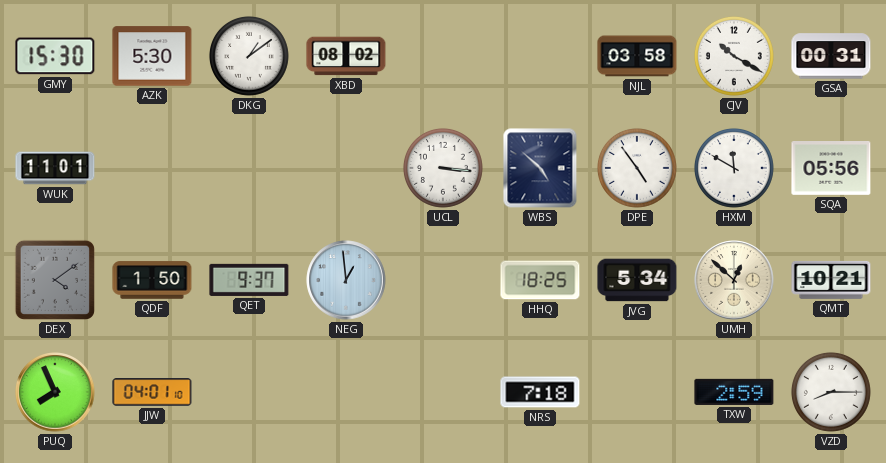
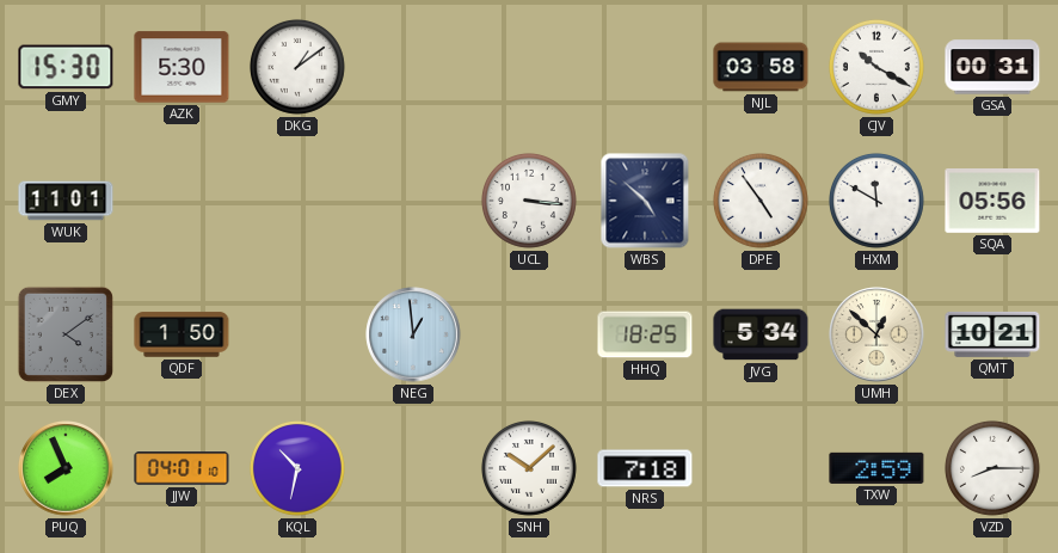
XBD: 08:02 -> none
QET: 9:37 -> none
KQL: none -> 10:32
SNH: none -> 10:08
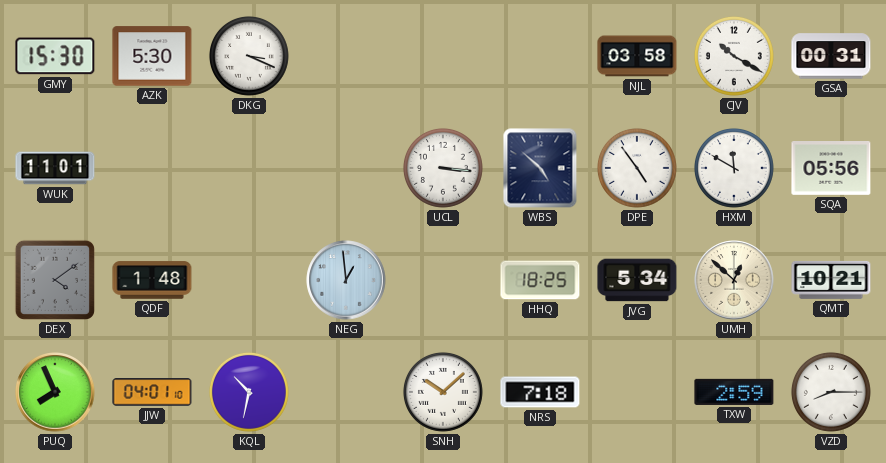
DKG: 1:09 -> 3:19
QDF: 1:50 -> 1:48
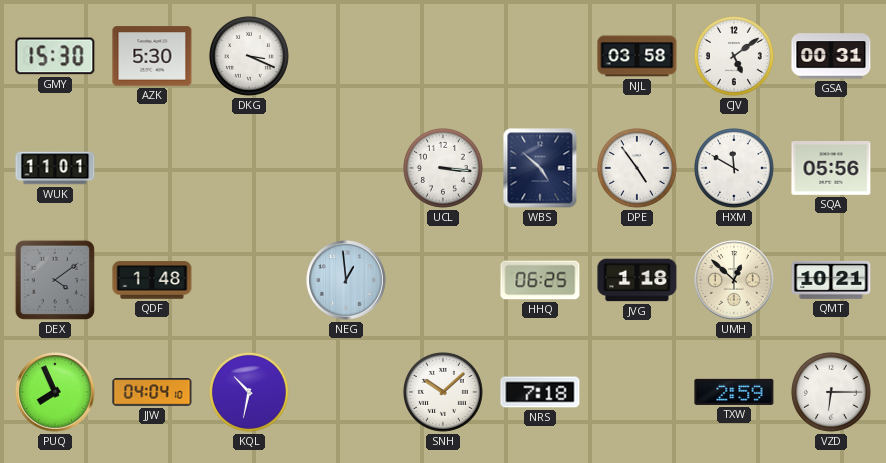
CJV: 10:20 -> 5:09
HHQ: 18:25 -> 06:25
JVG: 5:34 -> 1:18
JJW: 04:01 -> 04:04
VZD: 8:15 -> 6:15
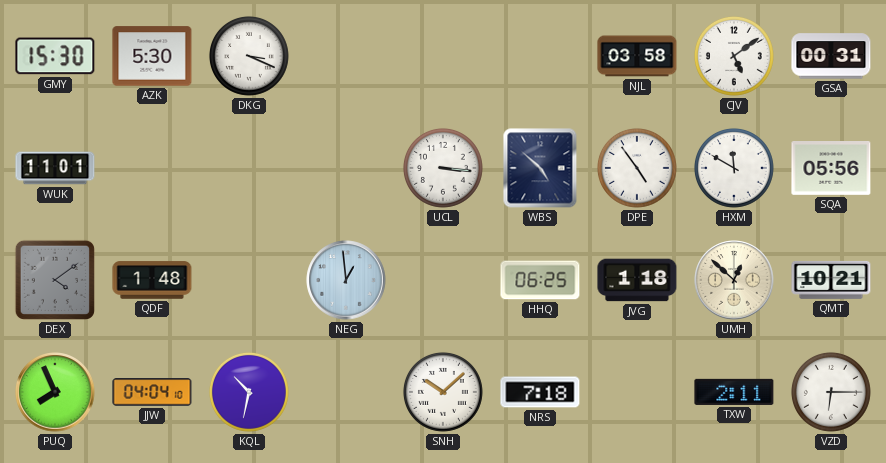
TXW: 2:59 -> 2:11
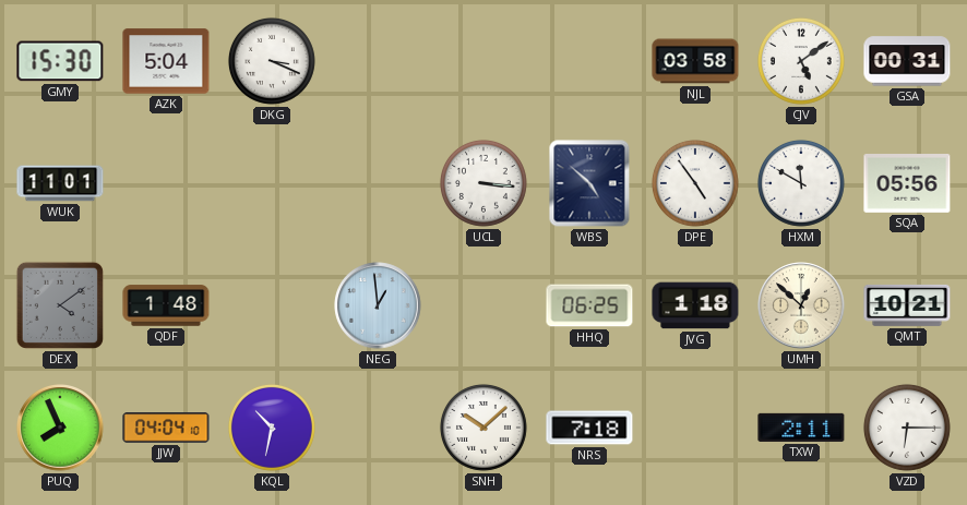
AZK: 5:30 -> 5:04
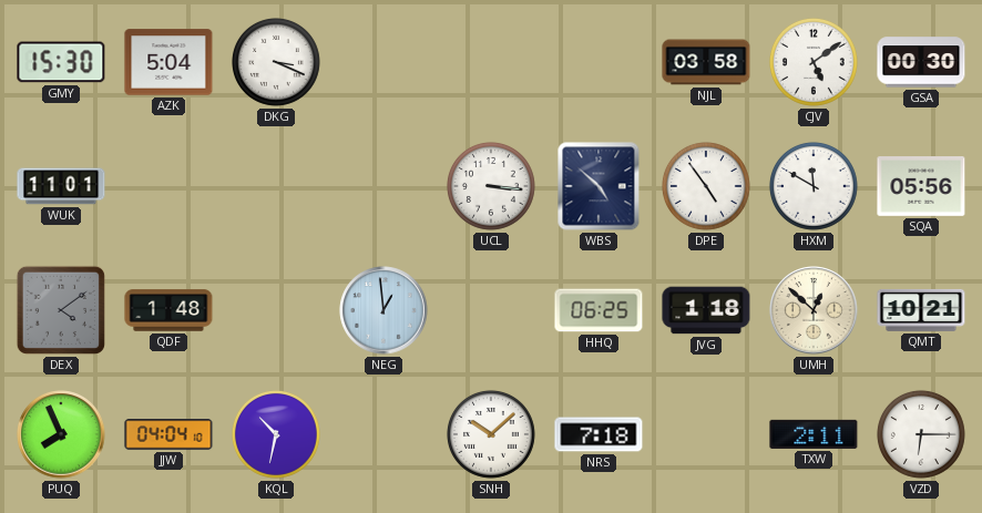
GSA: 00:31 -> 00:30
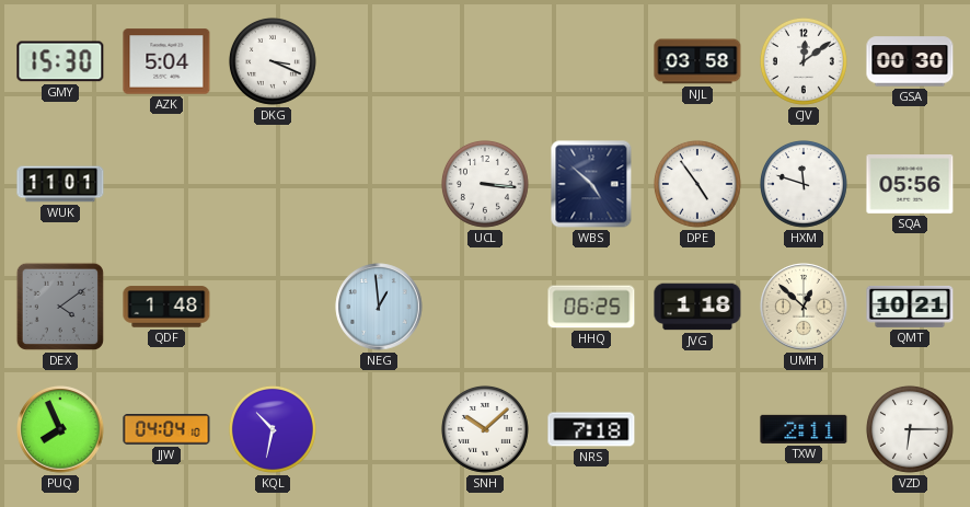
CJV: 5:09 -> 12:09
HXM: 11:50 -> 11:48
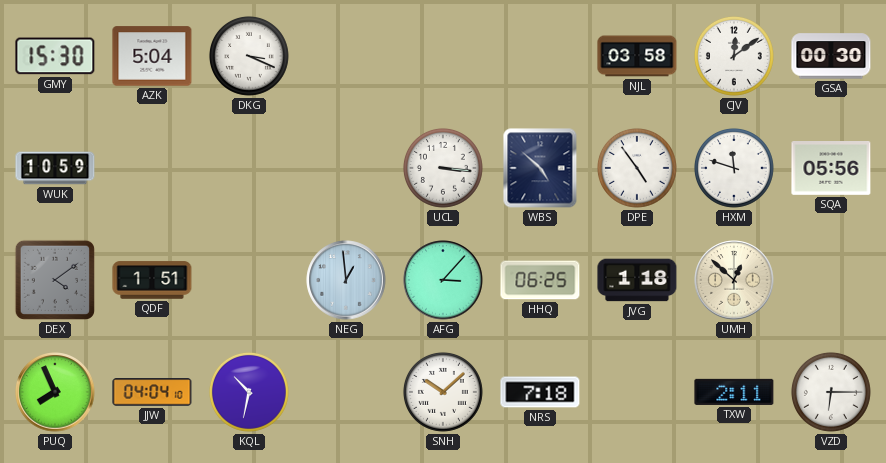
WUK: 11:01 -> 10:59
QDF: 1:48 -> 1:51
AFG: none -> 3:07
QMT: 10:21 -> none
